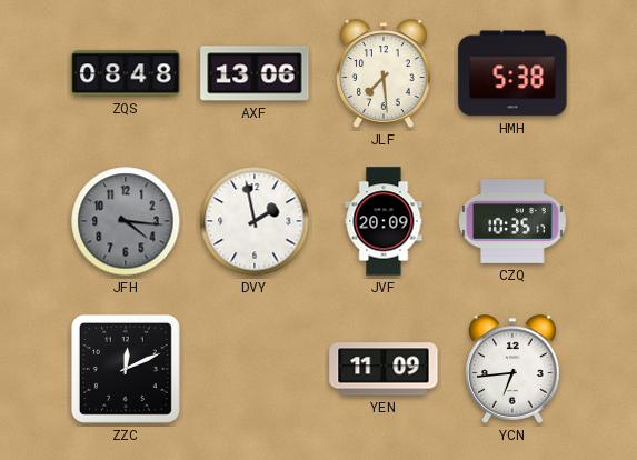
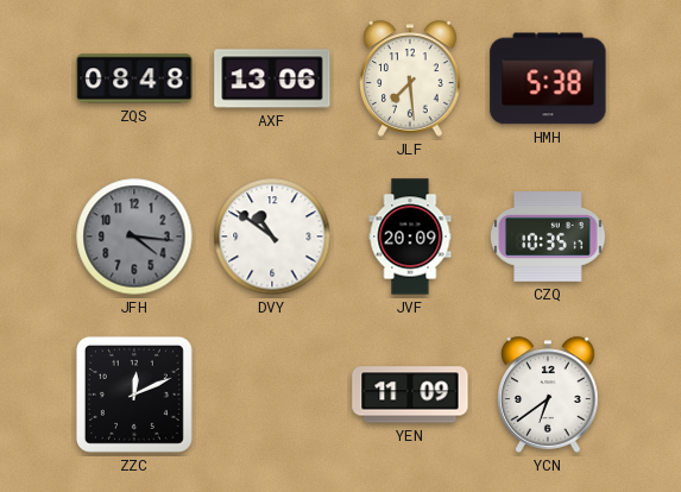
DVY: 1:58 -> 10:51
YCN: 6:44 -> 6:39
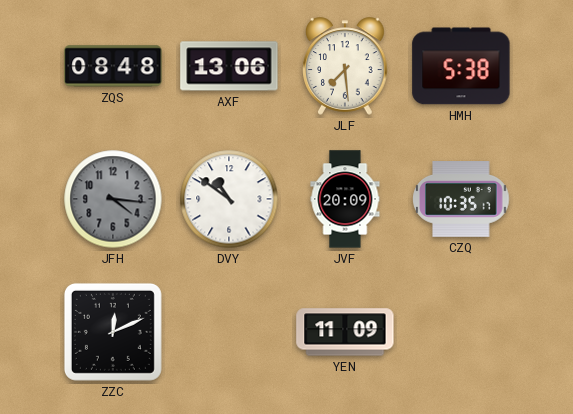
YCN: 6:39 -> none
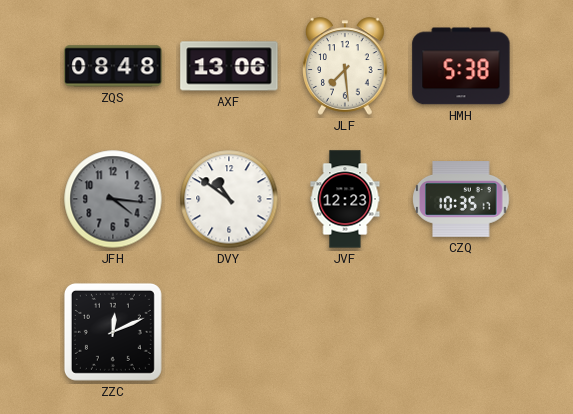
JVF: 20:09 -> 12:23
YEN: 11:09 -> none
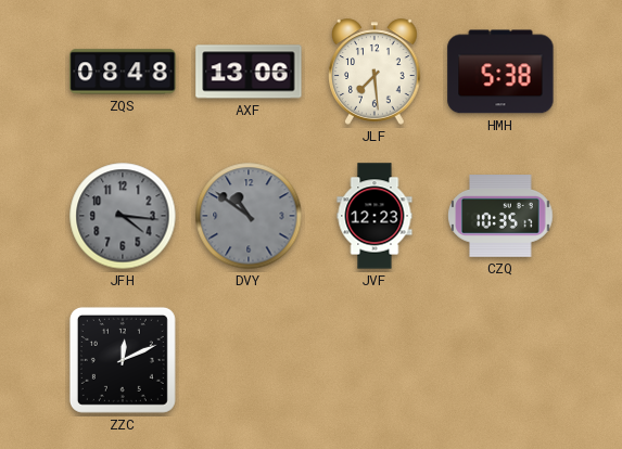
DVY dial: white -> grey
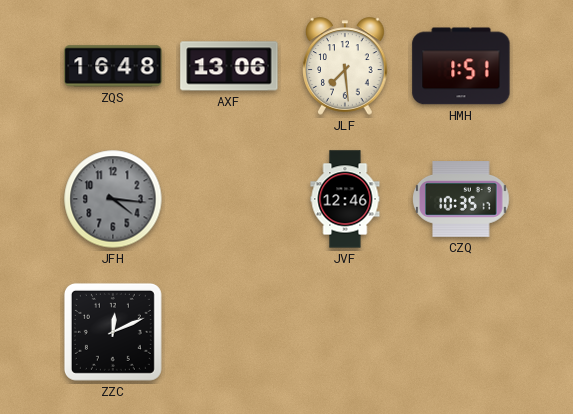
ZQS: 08:48 -> 16:48
HMH: 5:38 -> 1:51
DVY: 10:51 -> none
JVF: 12:23 -> 12:46
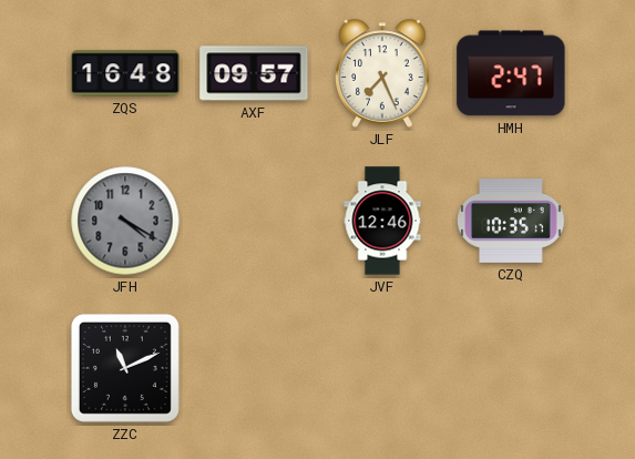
AXF: 13:06 -> 09:57
JLF: 7:29 -> 7:26
HMH: 1:51 -> 2:47
JFH: 4:16 -> 4:20
ZZC: 12:11 -> 11:11
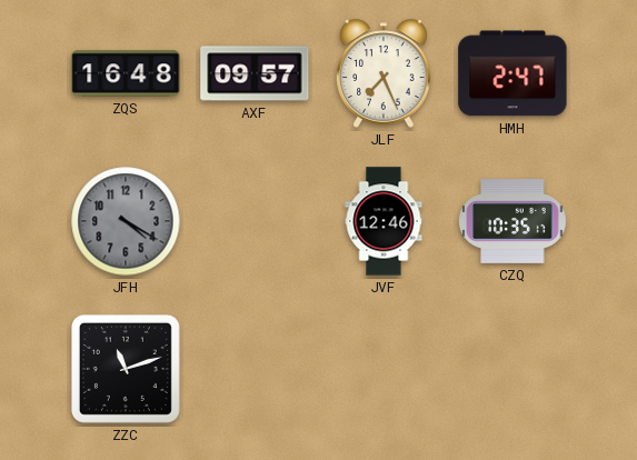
ZZC: 11:11 -> 11:12
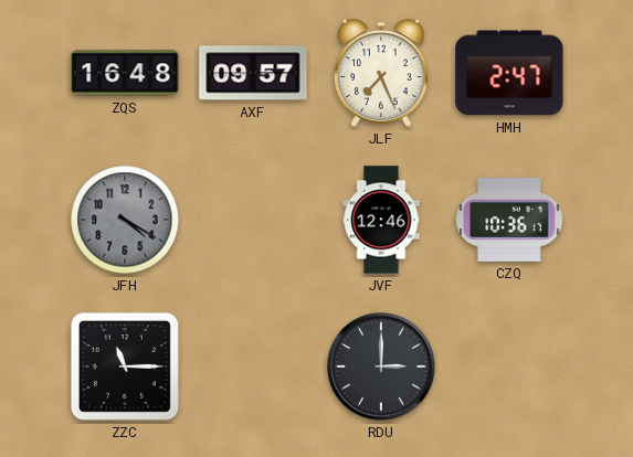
CZQ: 10:35 -> 10:36
ZZC: 11:12 -> 11:15
RDU: none -> 3:00
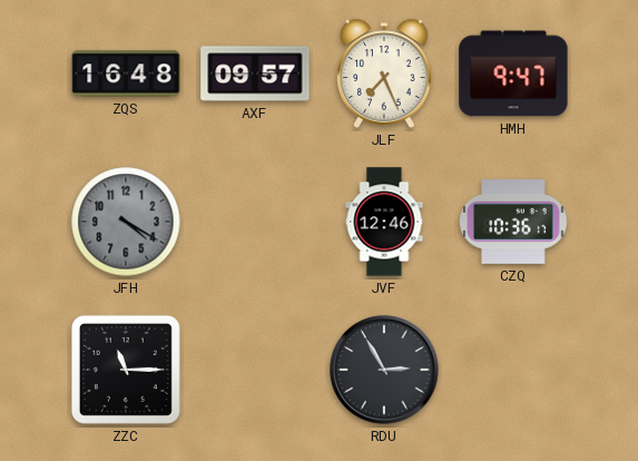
HMH: 2:47 -> 9:47
RDU: 3:00 -> 2:55
